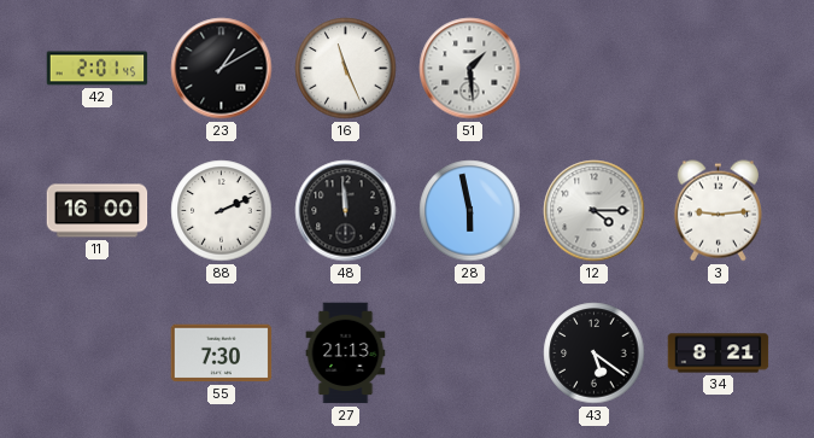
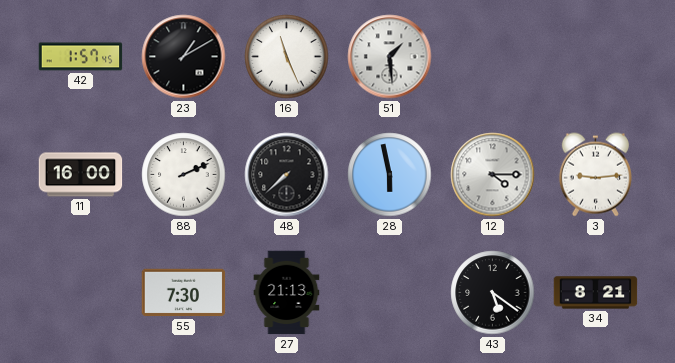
42: 2:01 -> 1:57
48: 11:59 -> 7:38
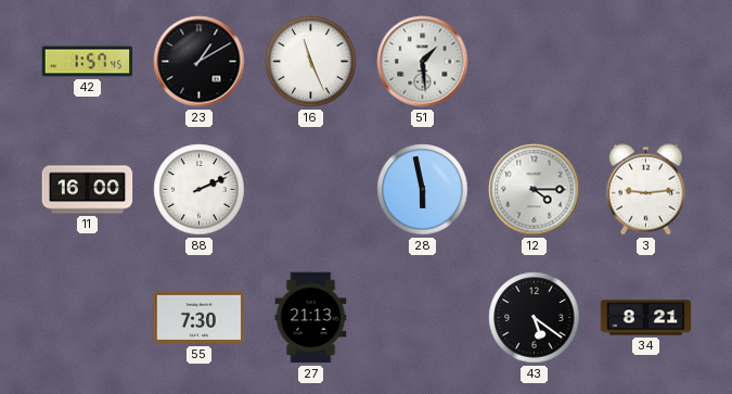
48: 7:38 -> none
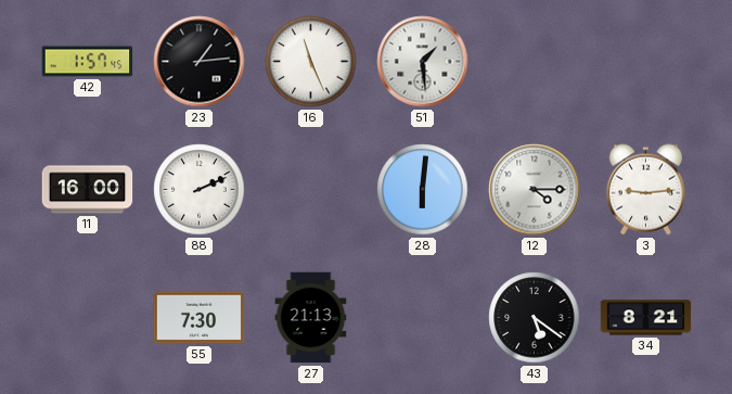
23: 1:10 -> 1:14
28: 5:58 -> 6:01
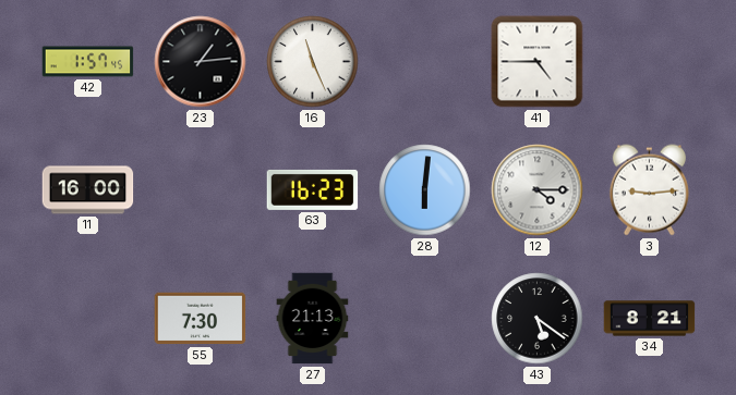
51: 1:29 -> none
41: none -> 4:45
88: 2:11 -> none
63: none -> 16:23
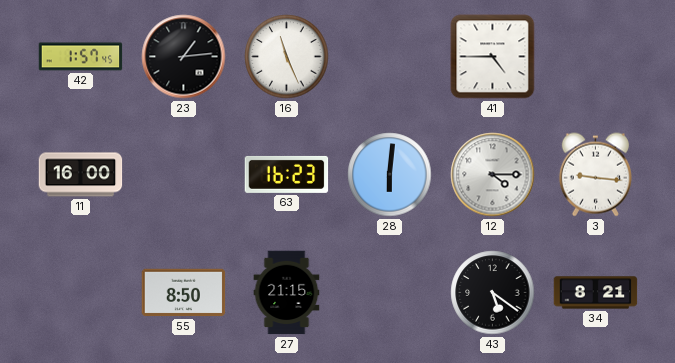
3: 9:14 -> 9:16
55: 7:30 -> 8:50
27: 21:13 -> 21:15
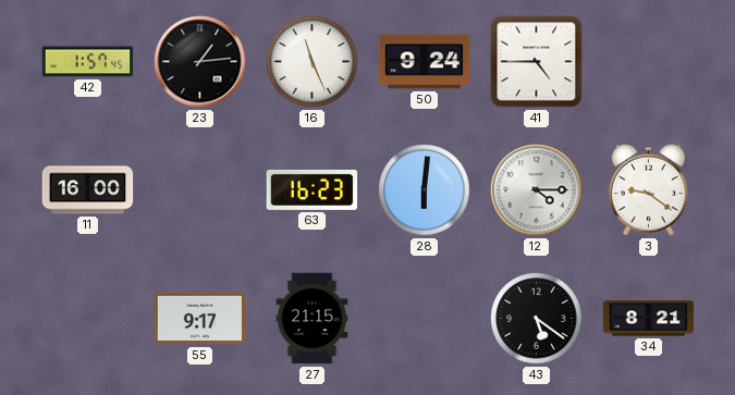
50: none -> 9:24
3: 9:16 -> 9:21
55: 8:50 -> 9:17
